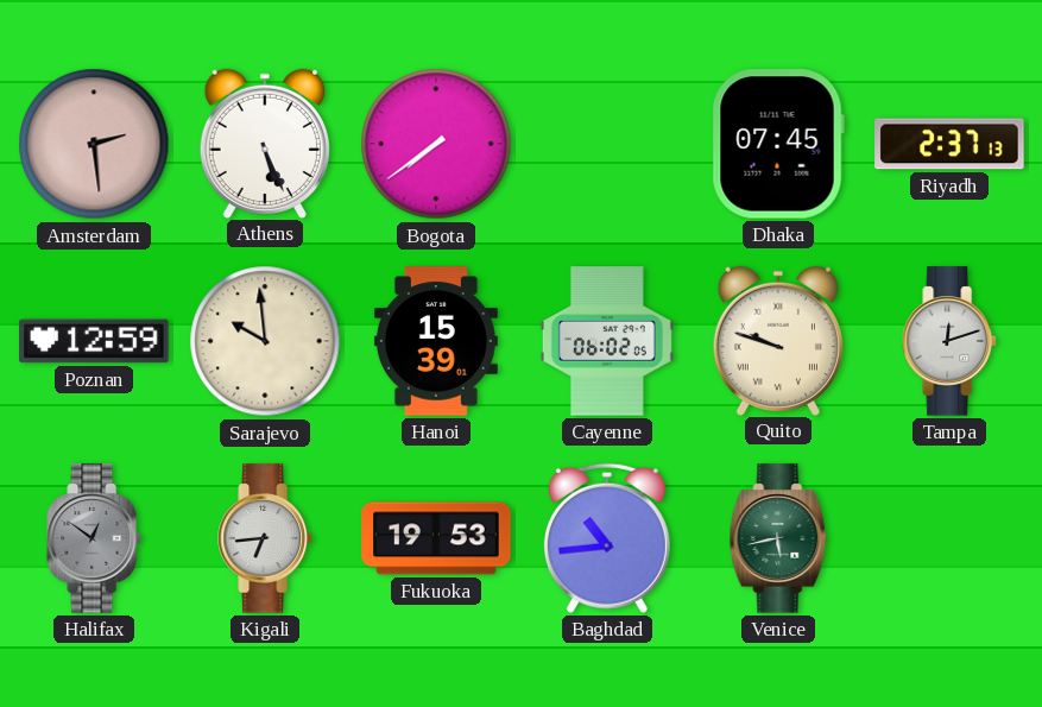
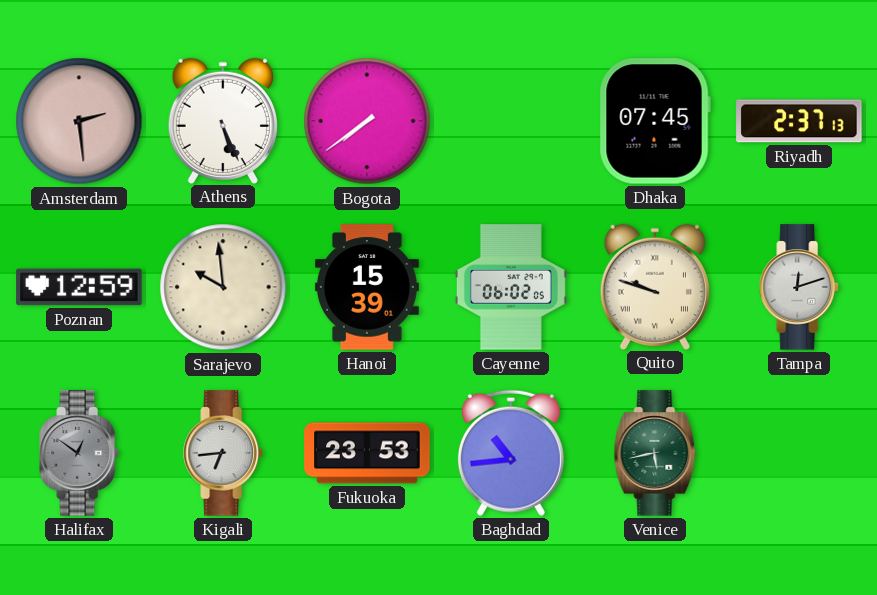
Fukuoka: 19:53 -> 23:53
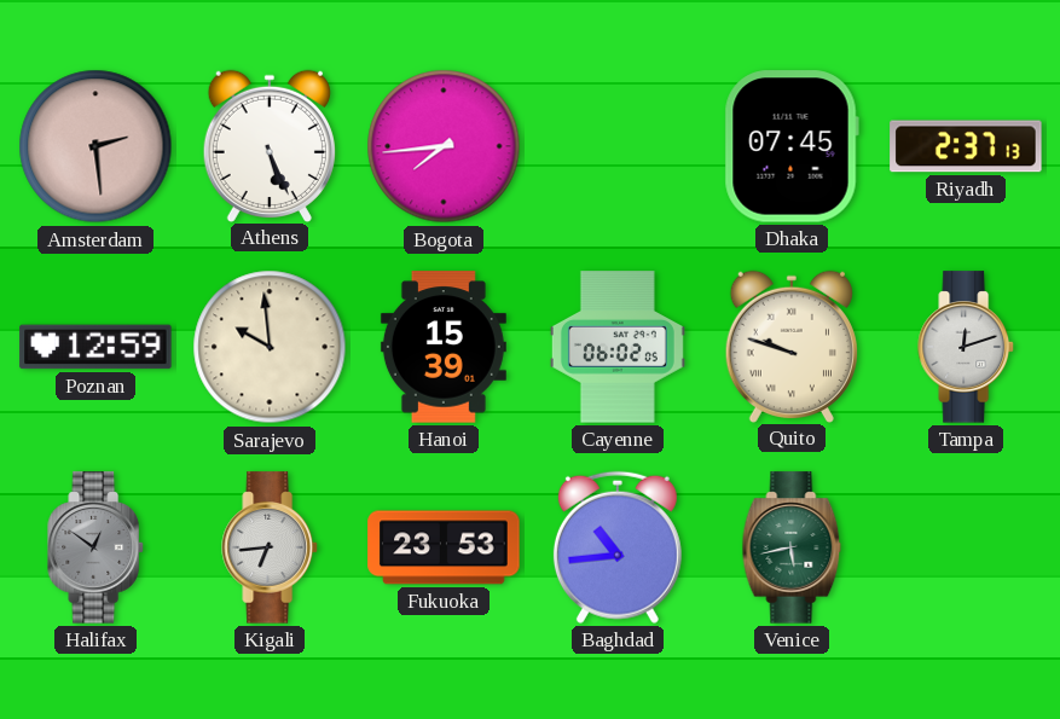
Bogota: 7:39 -> 7:44
